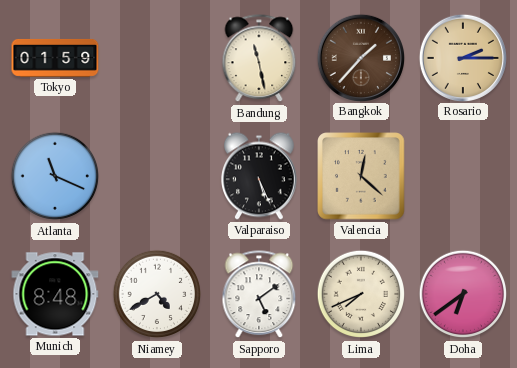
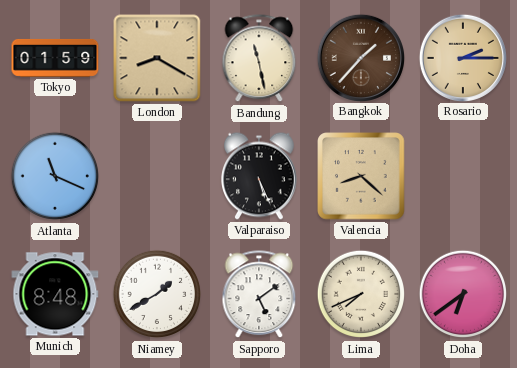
London: none -> 8:20
Valencia: 12:22 -> 8:22
Niamey: 4:40 -> 1:40
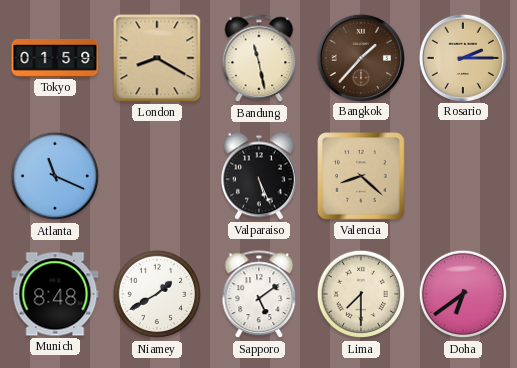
Lima: 7:41 -> 7:30
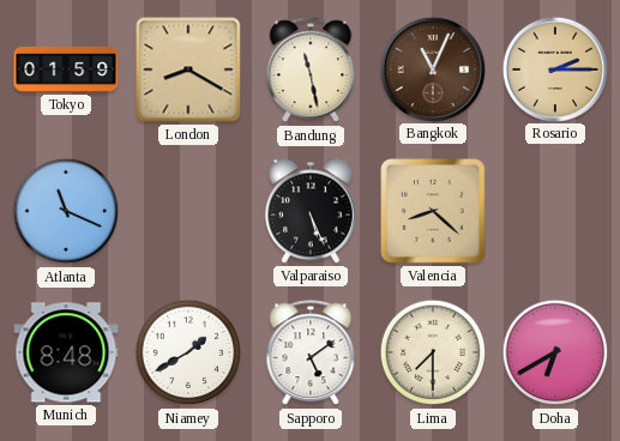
Bangkok: 1:37 -> 11:04
Doha: 6:39 -> 6:40
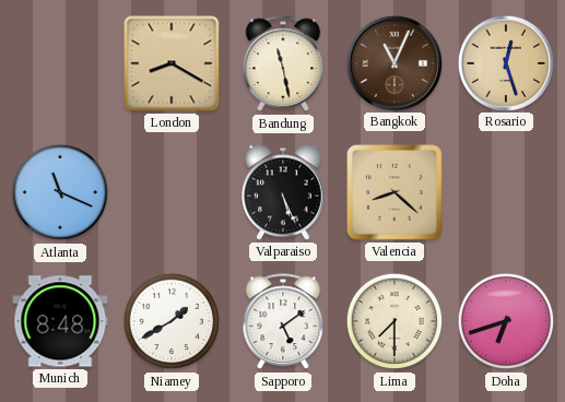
Tokyo: 01:59 -> none
Rosario: 2:15 -> 12:27
Doha: 6:40 -> 6:42
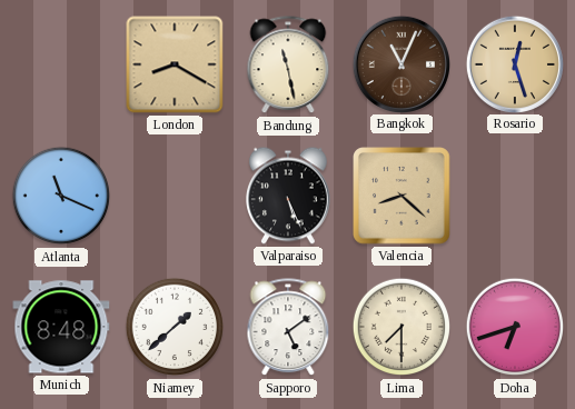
Niamey: 1:40 -> 1:38
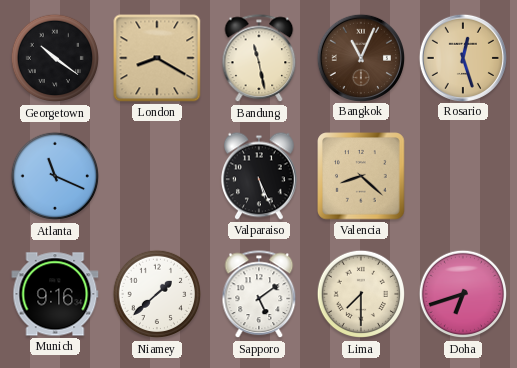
Georgetown: none -> 10:21
Munich: 8:48 -> 9:16
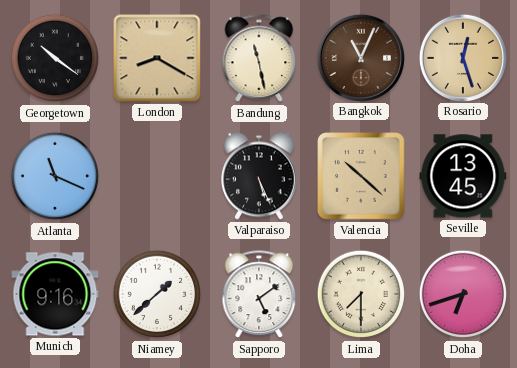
Valencia: 8:22 -> 10:22
Seville: none -> 13:45
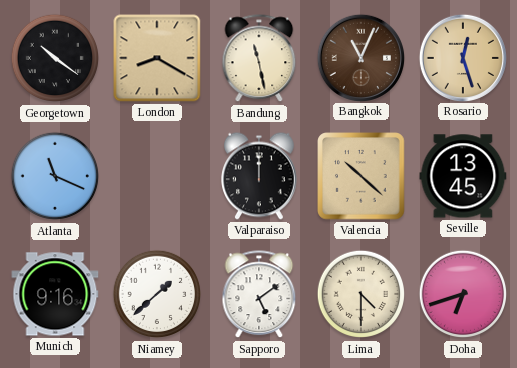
Valparaiso: 5:26 -> 12:00
Lima: 7:30 -> 4:30
